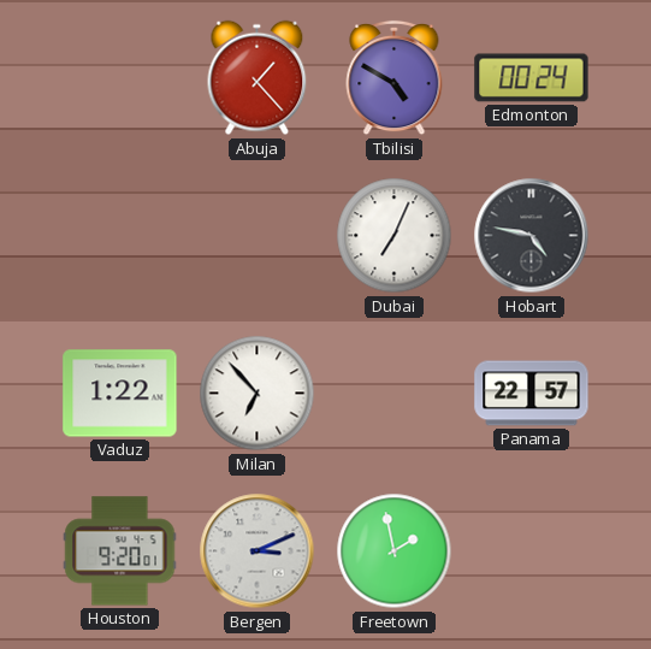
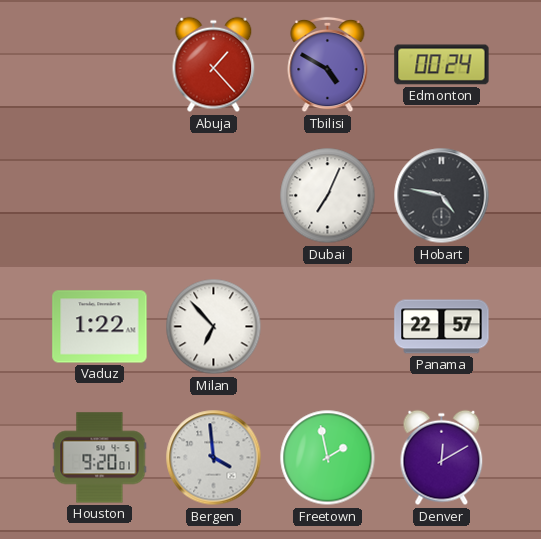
Bergen: 3:11 -> 3:59
Denver: none -> 12:10
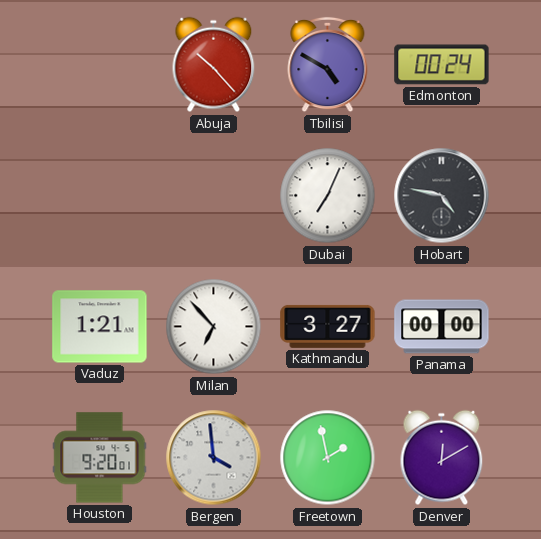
Abuja: 1:23 -> 10:23
Vaduz: 1:22 -> 1:21
Kathmandu: none -> 3:27
Panama: 22:57 -> 00:00
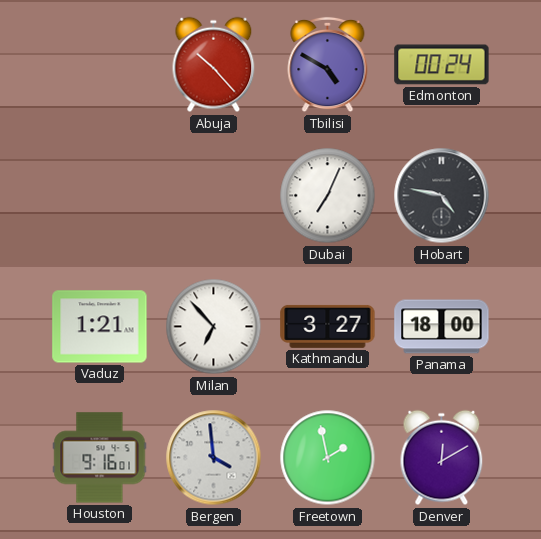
Panama: 00:00 -> 18:00
Houston: 9:20 -> 9:16
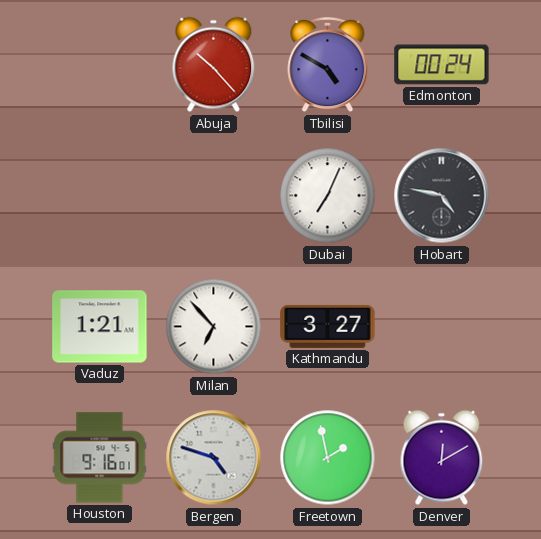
Panama: 18:00 -> none
Bergen: 3:59 -> 4:48
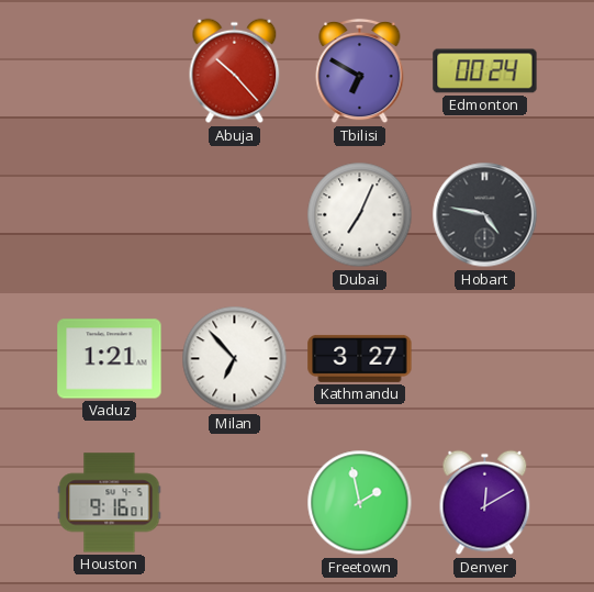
Tbilisi: 4:50 -> 6:50
Bergen: 4:48 -> none
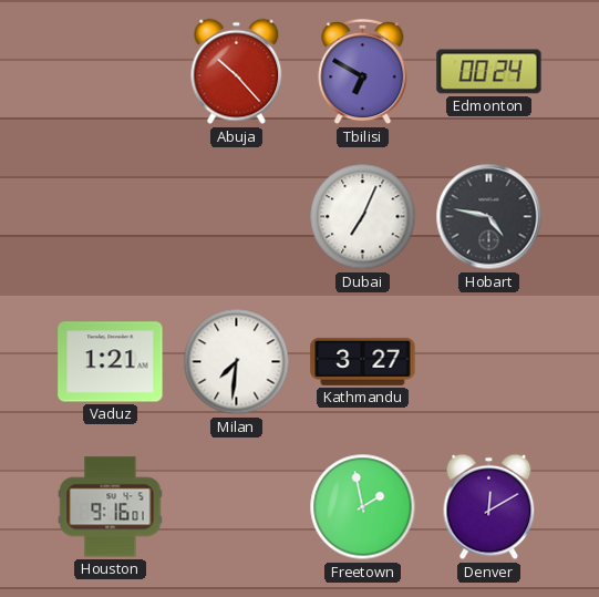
Milan: 6:53 -> 7:31
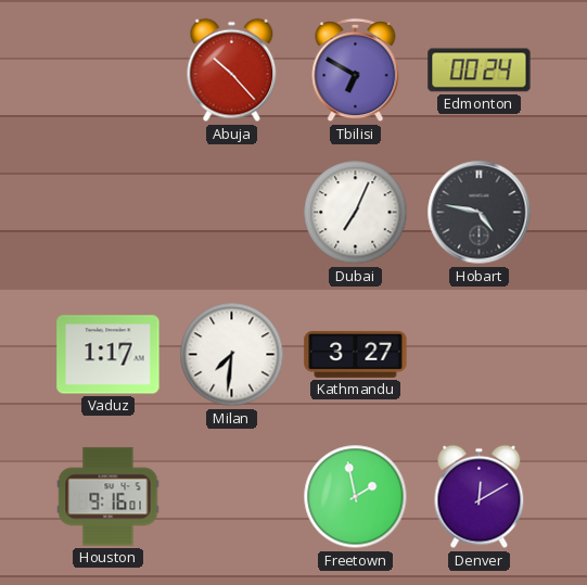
Vaduz: 1:21 -> 1:17
